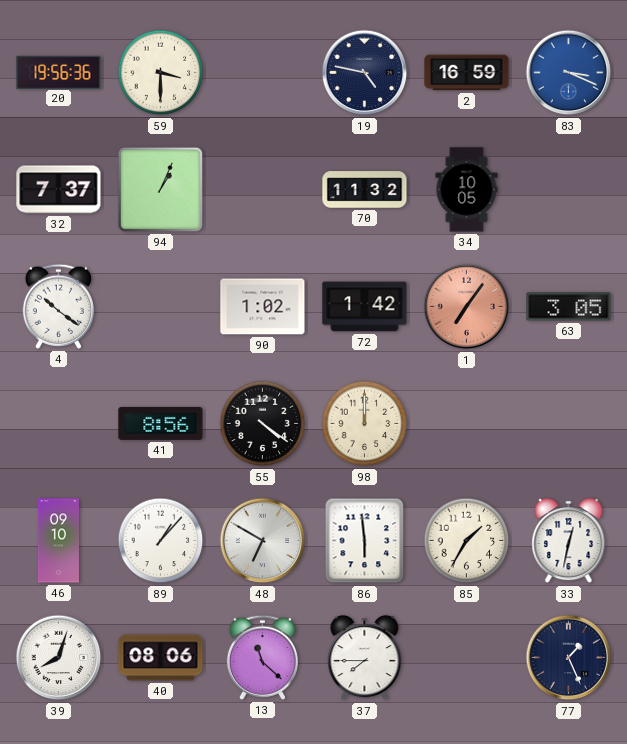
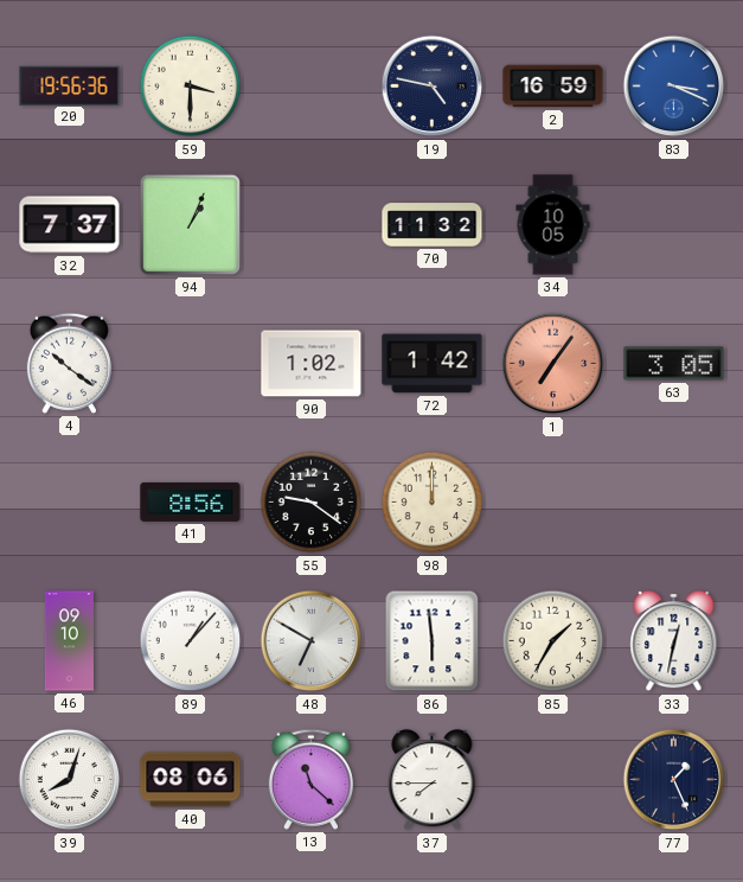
55: 4:21 -> 9:21
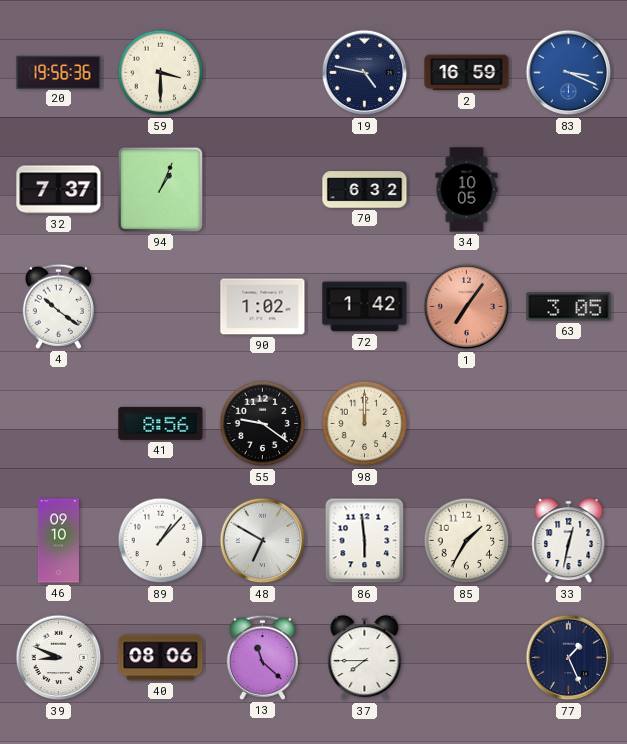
70: 11:32 -> 6:32
39: 8:03 -> 8:49
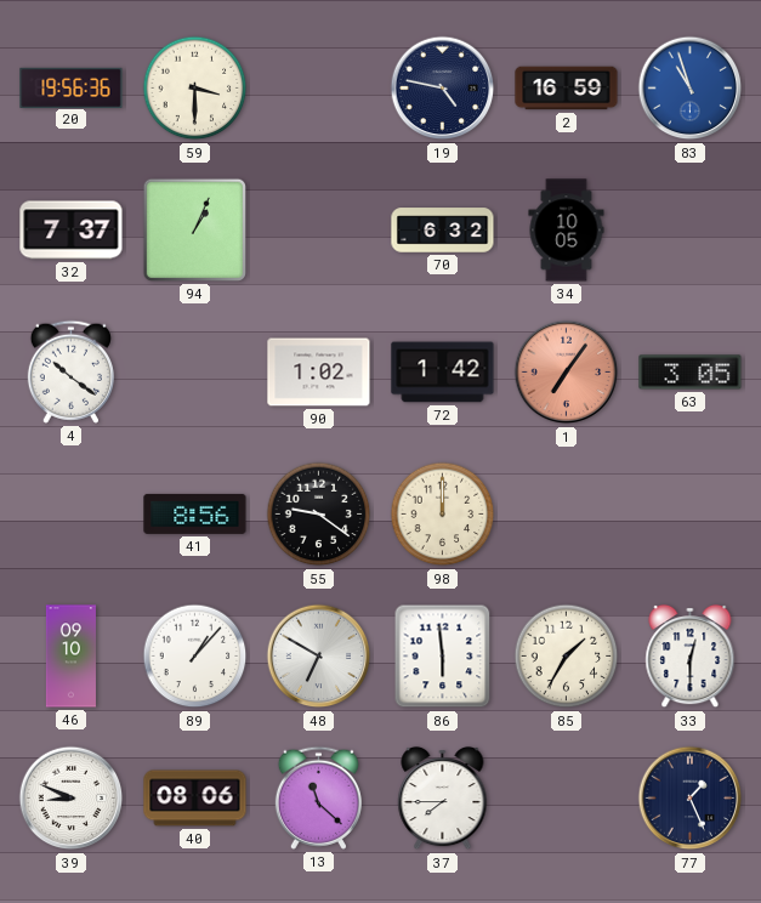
83: 3:19 -> 10:57
33: 12:32 -> 12:30
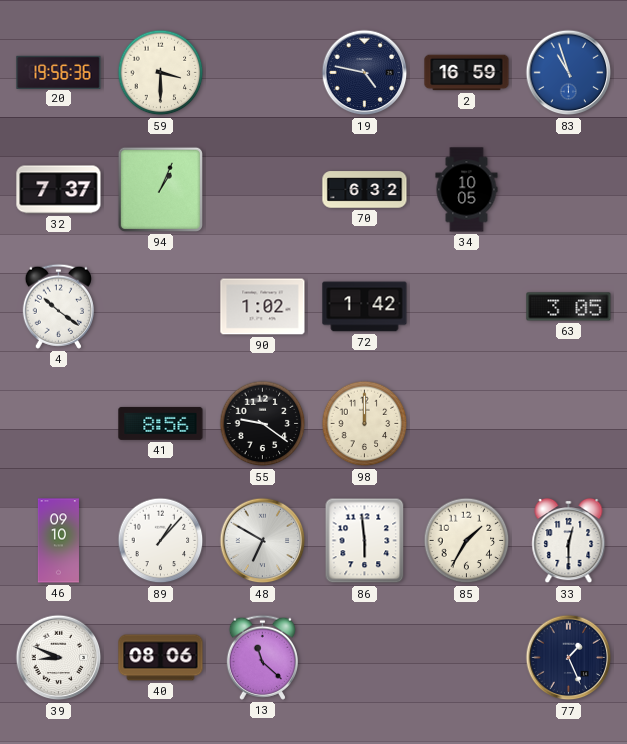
1: 7:06 -> none
37: 7:45 -> none
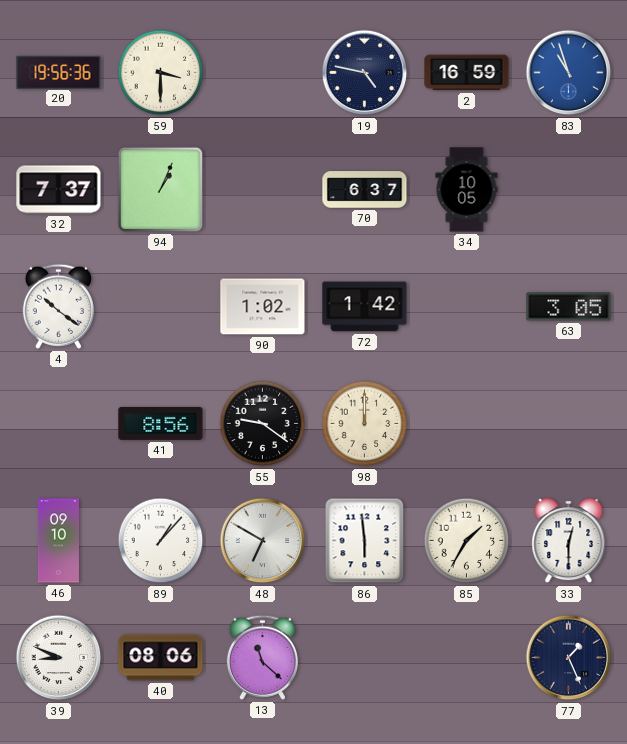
70: 6:32 -> 6:37
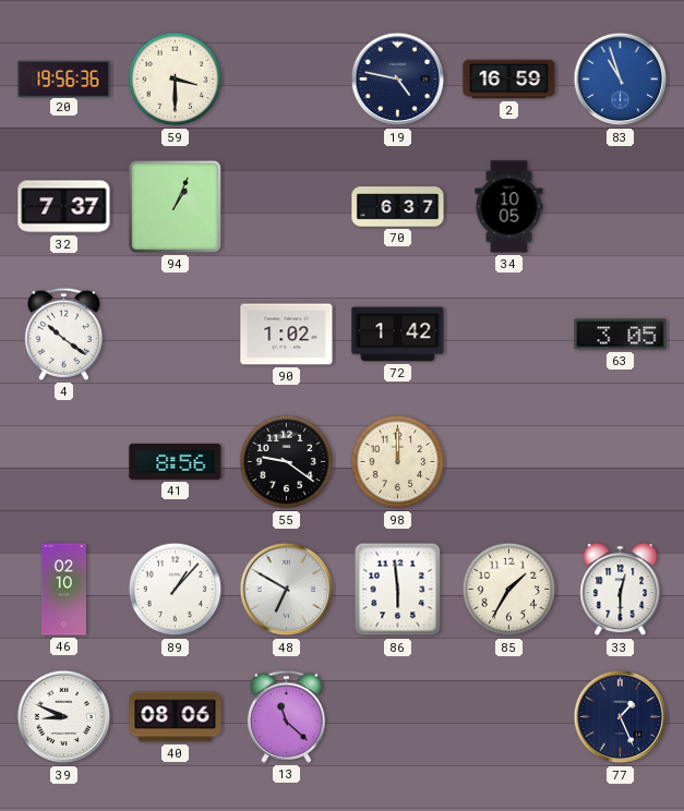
46: 09:10 -> 02:10
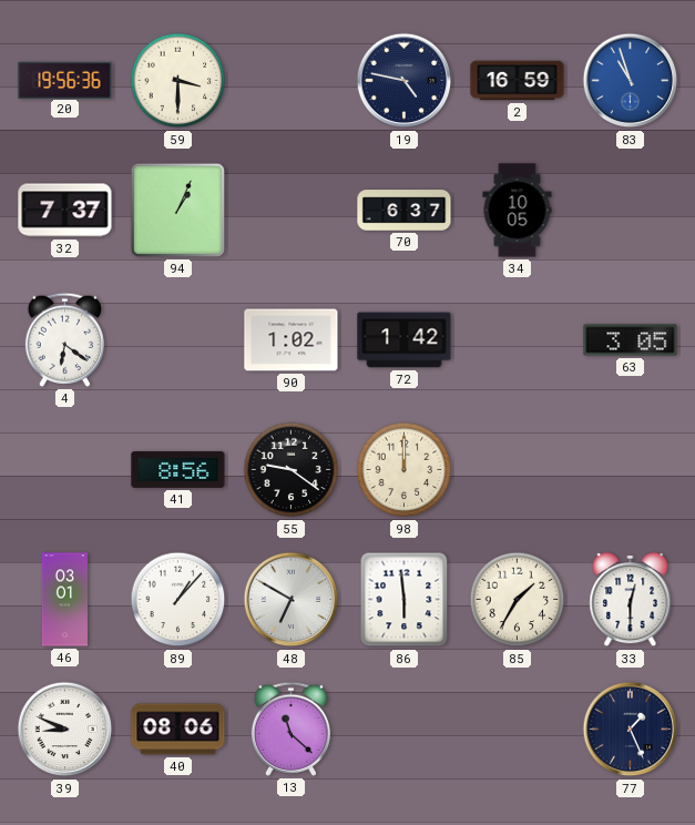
4: 10:21 -> 6:21
46: 02:10 -> 03:01
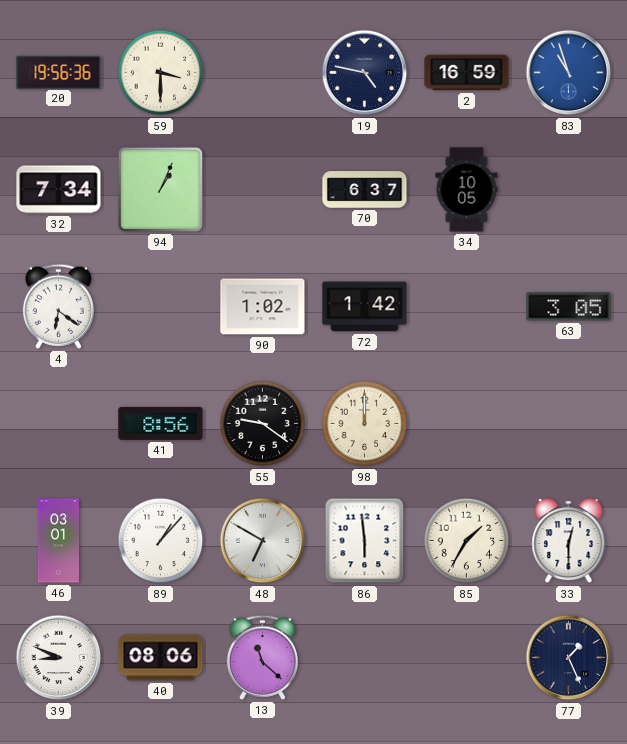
32: 7:37 -> 7:34
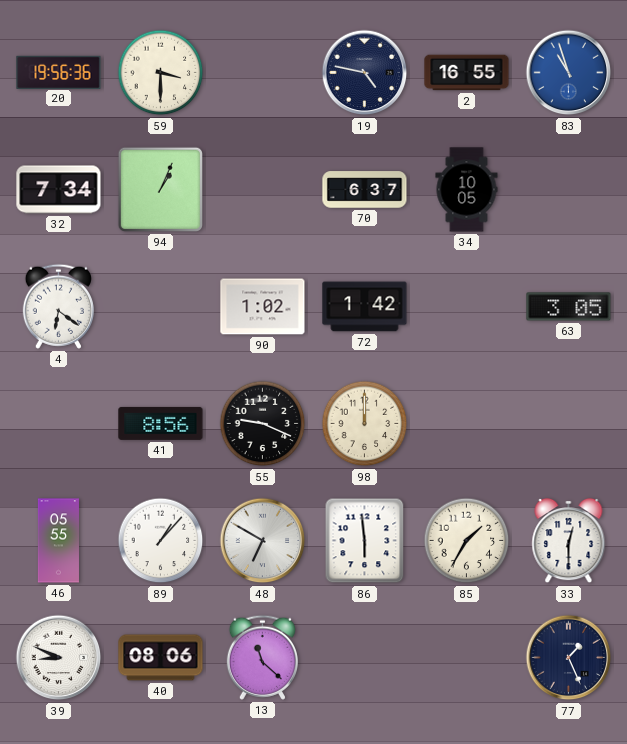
2: 16:59 -> 16:55
55: 9:21 -> 9:19
46: 03:01 -> 05:55
